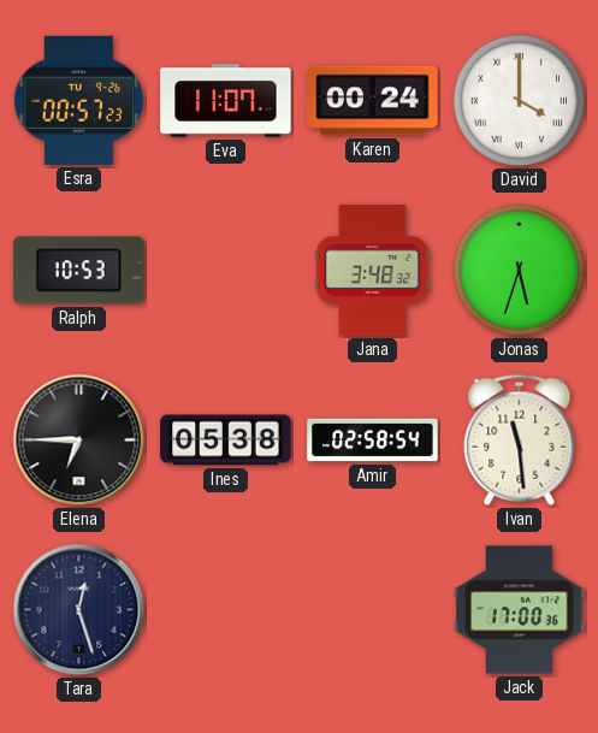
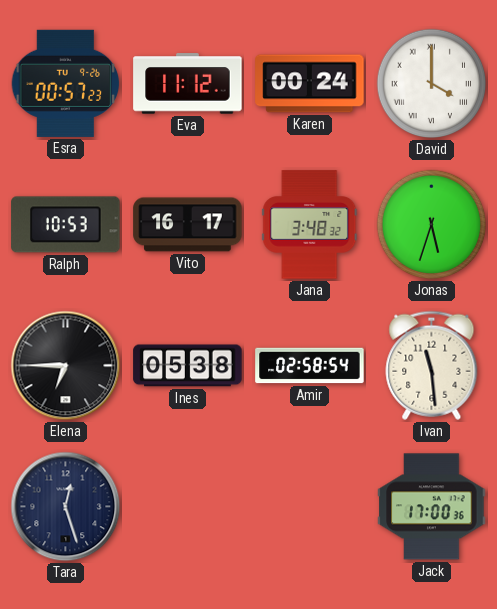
Eva: 11:07 -> 11:12
Vito: none -> 16:17
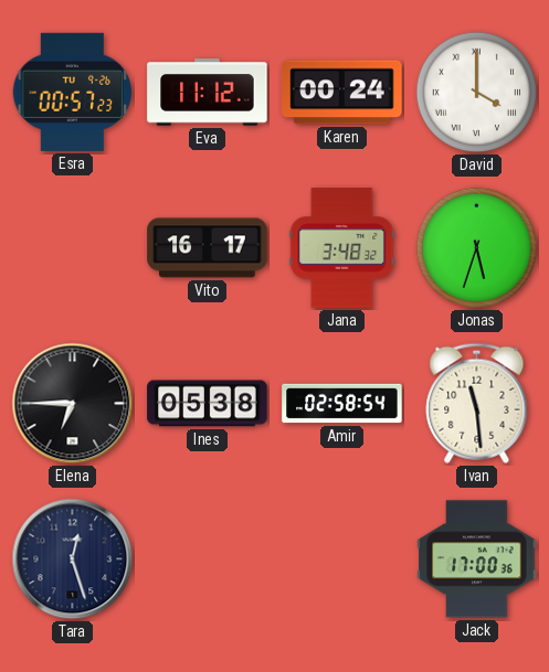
Ralph: 10:53 -> none
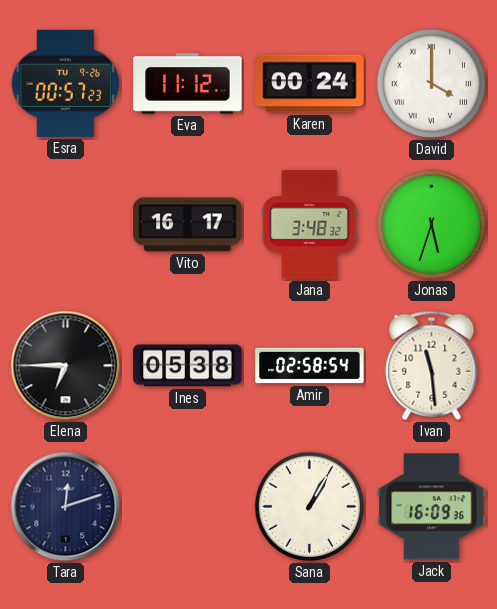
Tara: 12:27 -> 12:12
Sana: none -> 1:05
Jack: 17:00 -> 16:09
